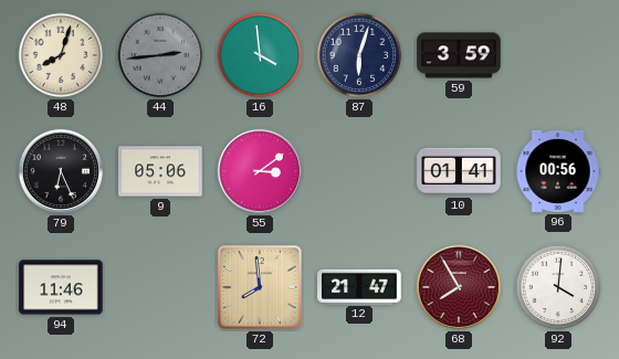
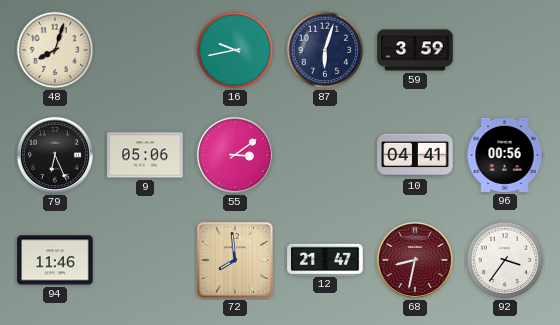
44: 2:44 -> none
16: 3:59 -> 9:43
10: 01:41 -> 04:41
68: 7:55 -> 8:32
92: 4:01 -> 3:36
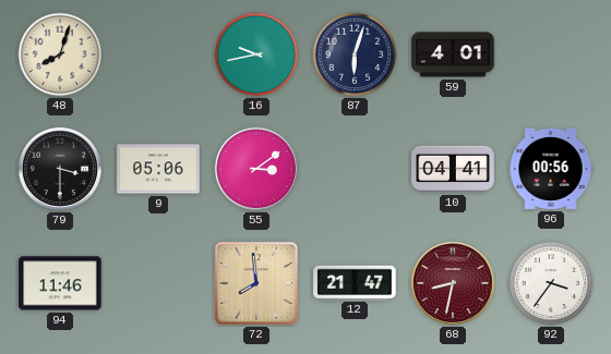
59: 3:59 -> 4:01
79: 6:26 -> 3:30
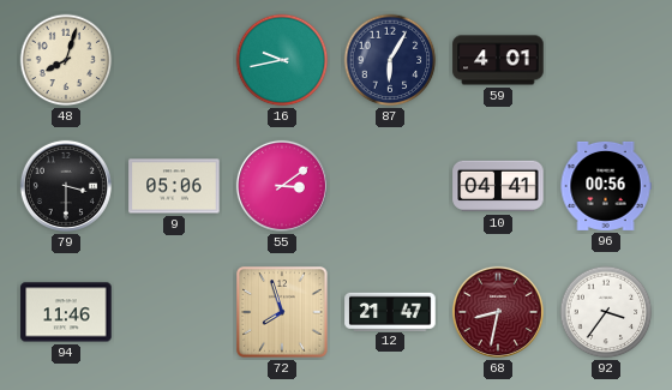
87: 6:03 -> 6:05
72: 7:59 -> 7:57
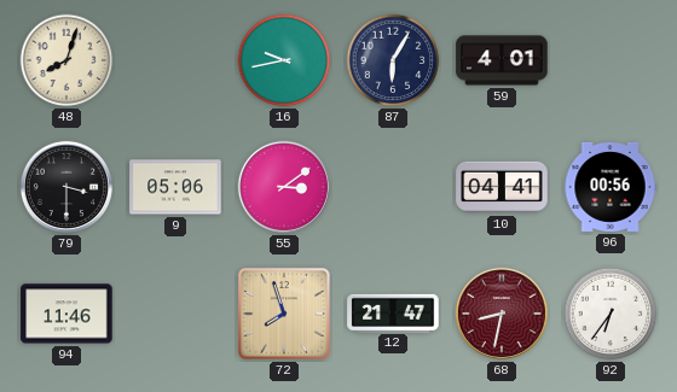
92: 3:36 -> 6:36
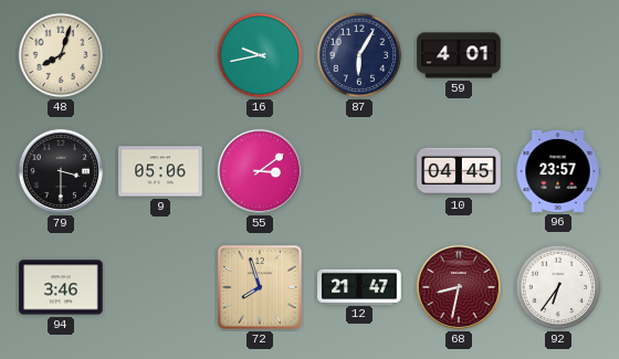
10: 04:41 -> 04:45
96: 00:56 -> 23:57
94: 11:46 -> 3:46
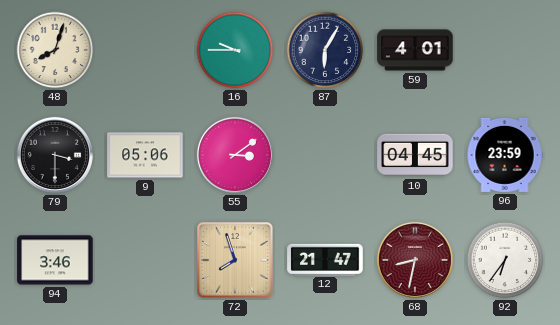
16: 9:43 -> 9:45
96: 23:57 -> 23:59
